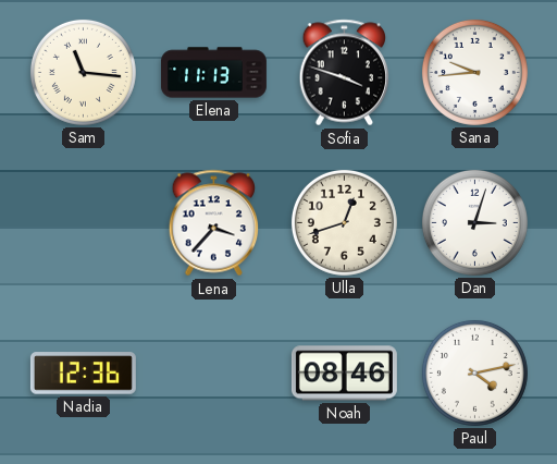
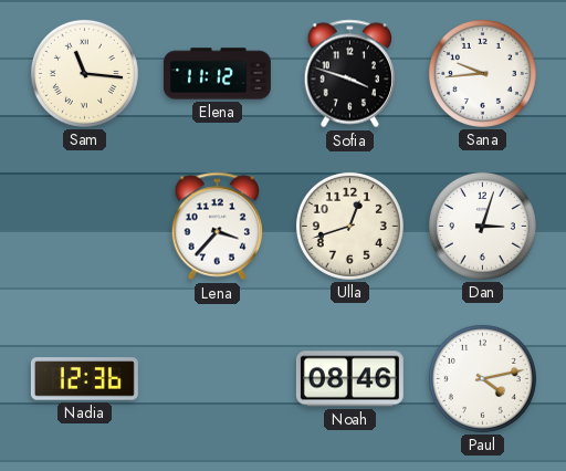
Elena: 11:13 -> 11:12
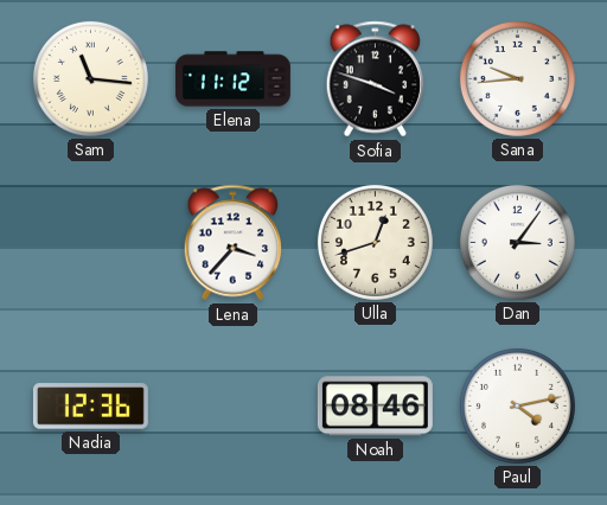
Dan: 3:03 -> 3:06
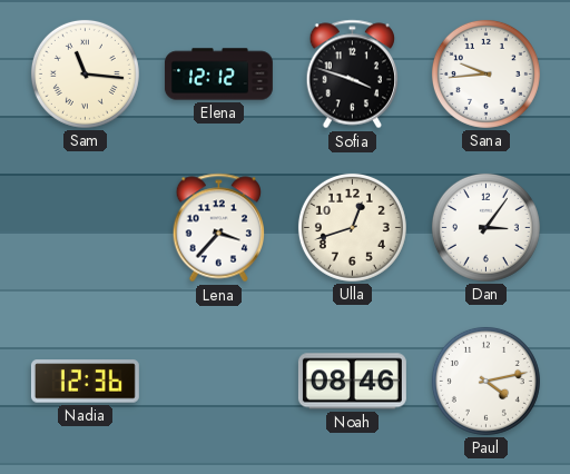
Elena: 11:12 -> 12:12
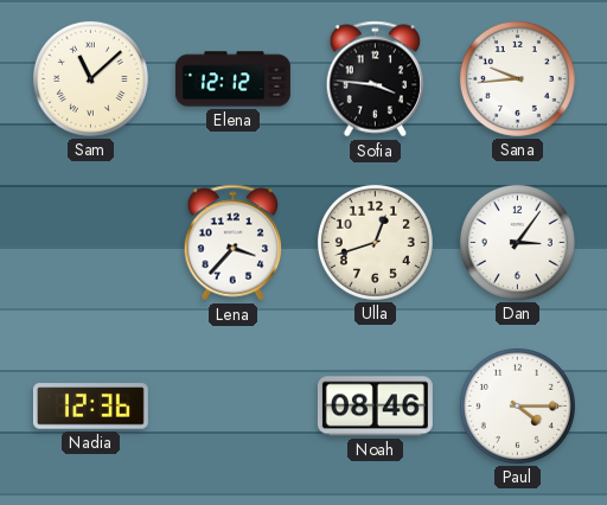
Sam: 11:16 -> 11:08
Sofia: 3:48 -> 3:46
Paul: 4:13 -> 4:15
